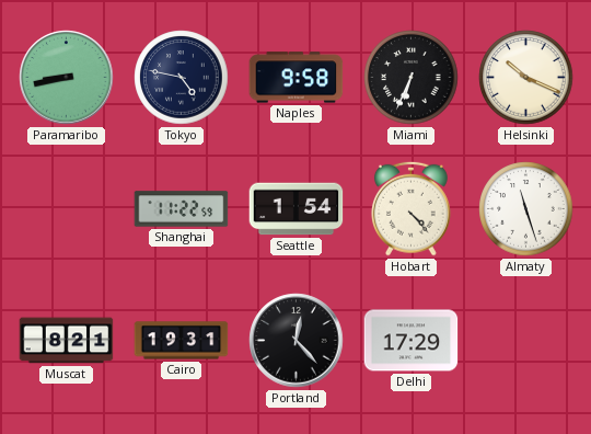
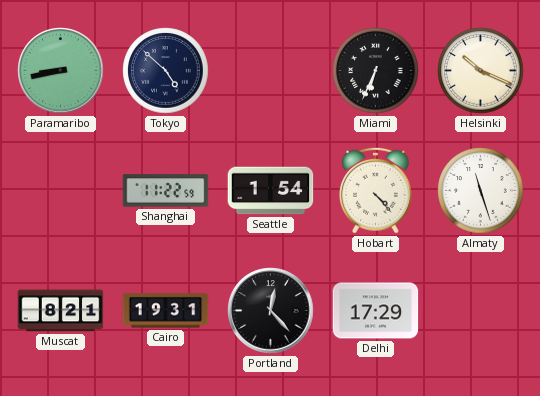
Tokyo: 4:47 -> 4:52
Naples: 9:58 -> none
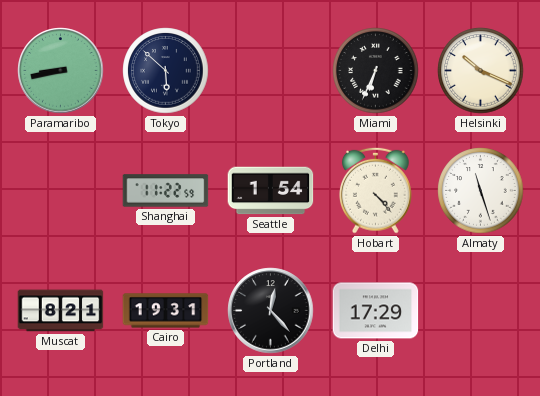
Tokyo: 4:52 -> 5:52
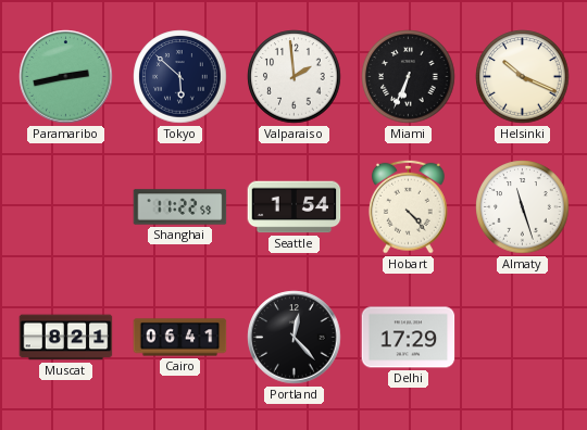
Paramaribo: 8:43 -> 2:43
Valparaiso: none -> 1:59
Cairo: 19:31 -> 06:41
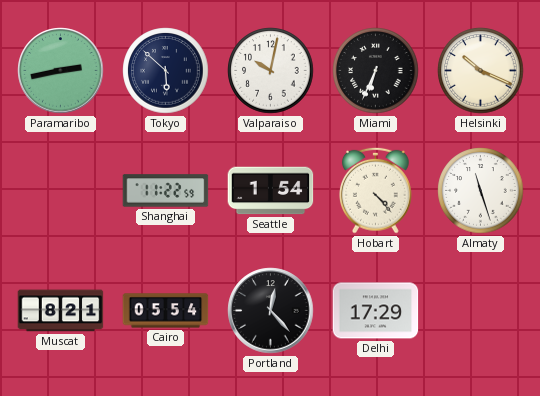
Valparaiso: 1:59 -> 10:02
Cairo: 06:41 -> 05:54
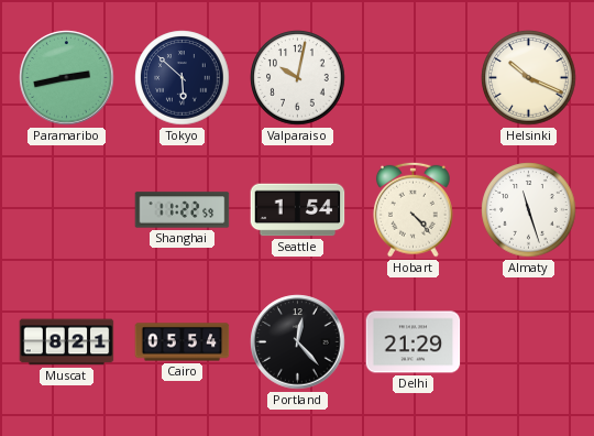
Miami: 6:34 -> none
Delhi: 17:29 -> 21:29
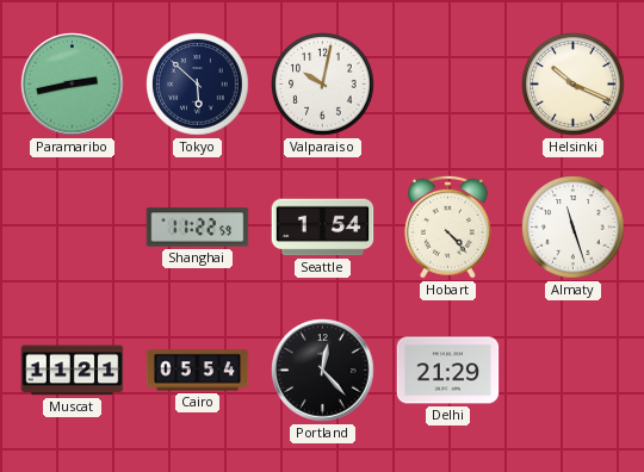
Muscat: 8:21 -> 11:21
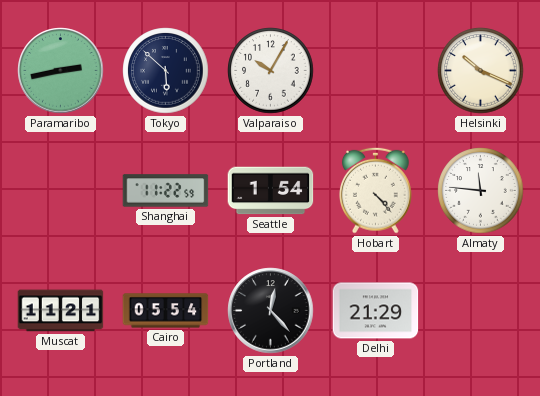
Valparaiso: 10:02 -> 10:05
Almaty: 11:27 -> 11:46
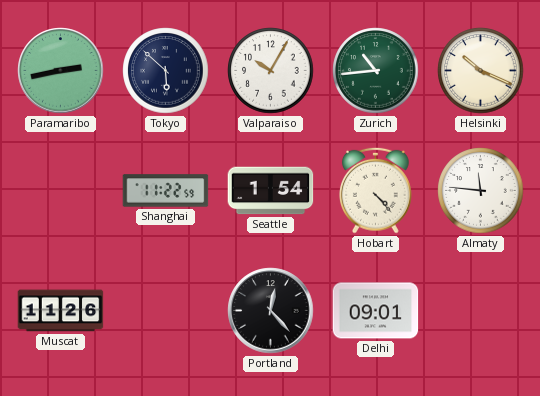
Zurich: none -> 10:44
Muscat: 11:21 -> 11:26
Cairo: 05:54 -> none
Delhi: 21:29 -> 09:01
